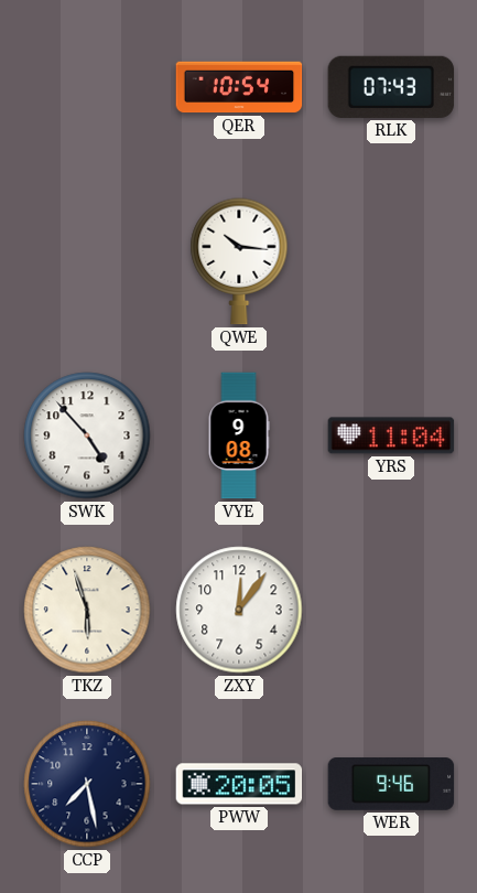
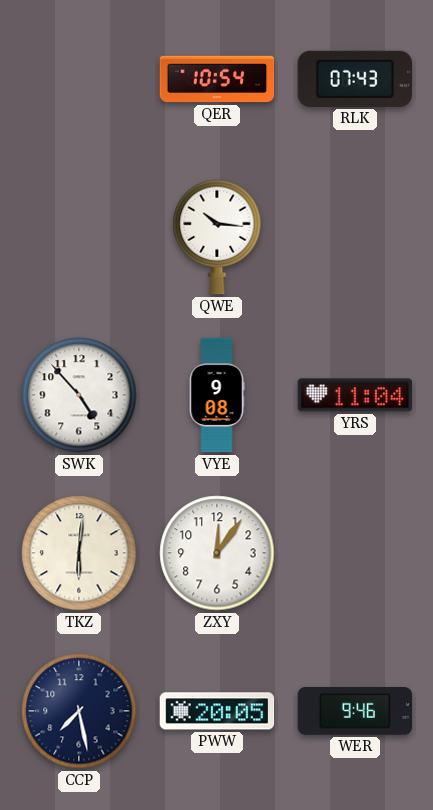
TKZ: 5:57 -> 6:01
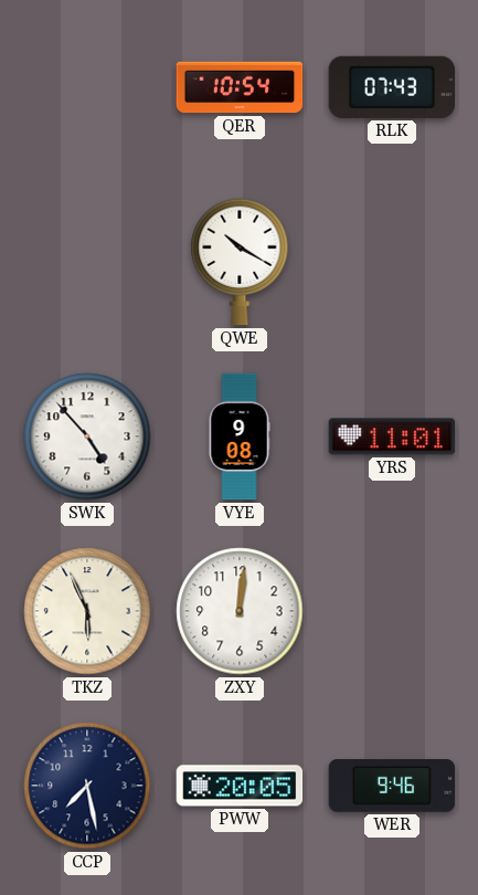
QWE: 10:16 -> 10:20
YRS: 11:04 -> 11:01
TKZ: 6:01 -> 5:56
ZXY: 12:06 -> 12:01
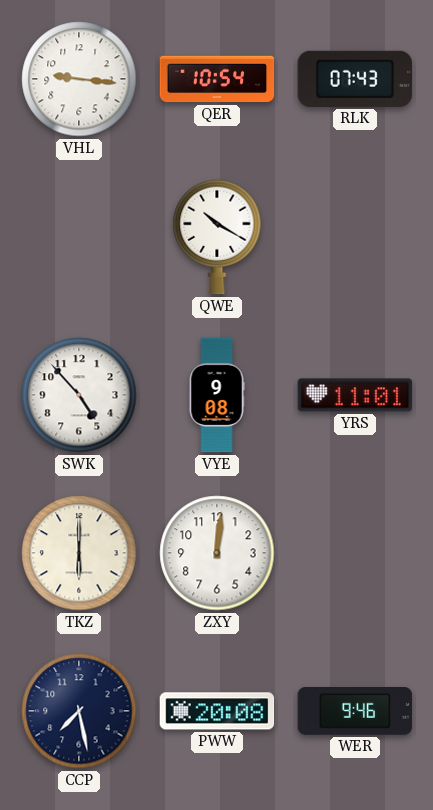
VHL: none -> 9:16
TKZ: 5:56 -> 6:00
PWW: 20:05 -> 20:08
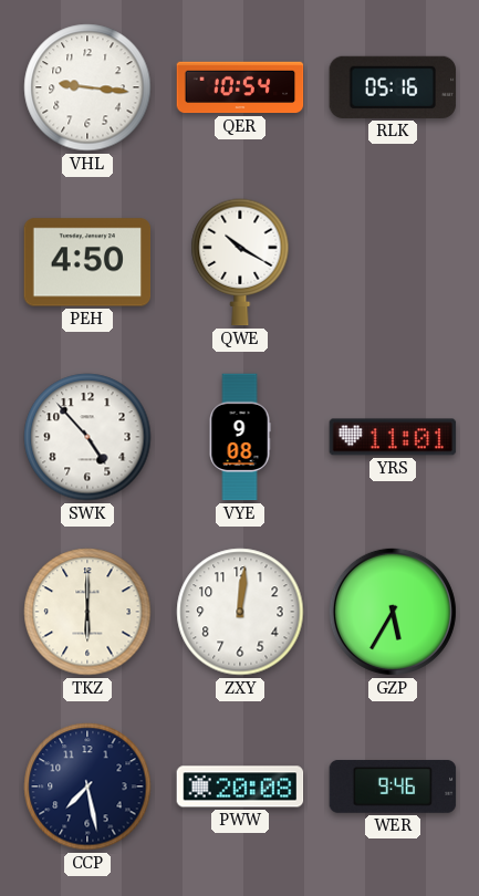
RLK: 07:43 -> 05:16
PEH: none -> 4:50
GZP: none -> 5:35
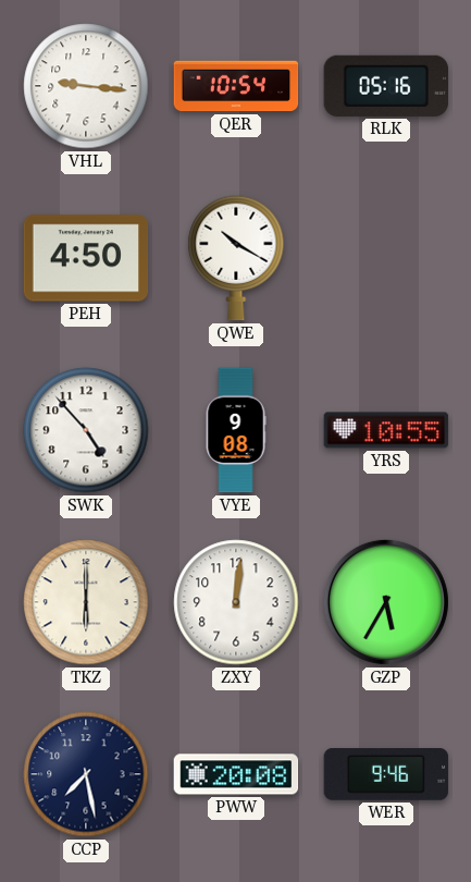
YRS: 11:01 -> 10:55
